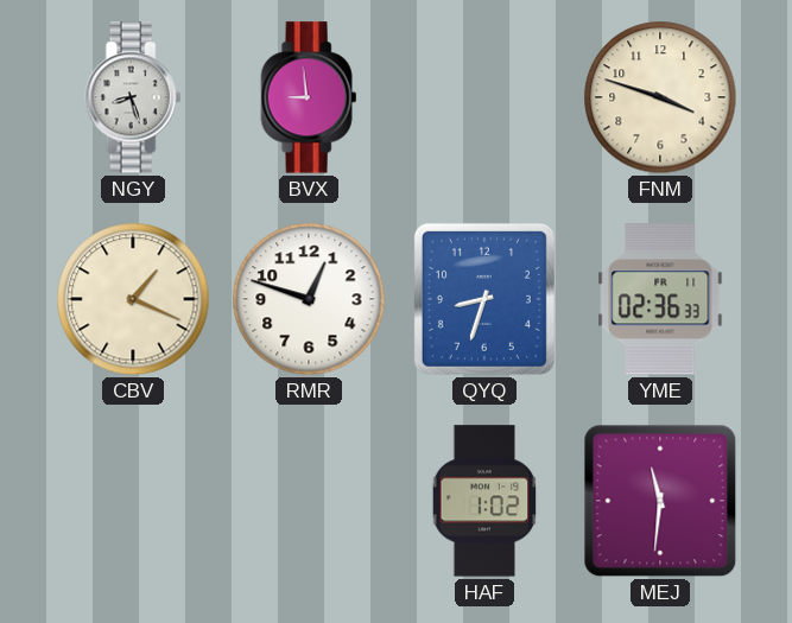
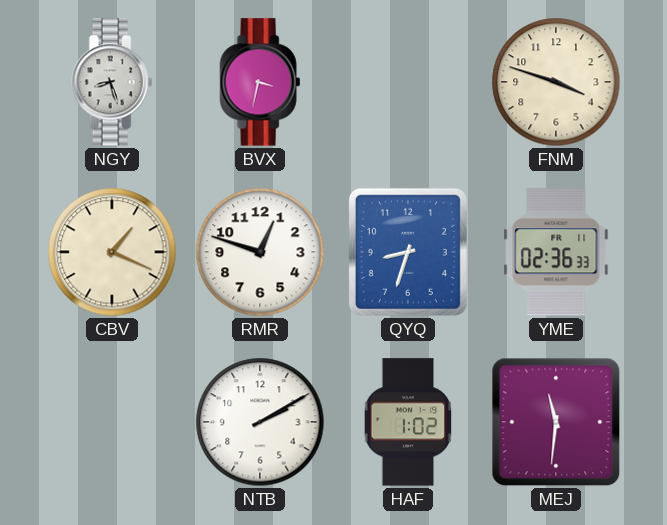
BVX: 8:59 -> 3:32
NTB: none -> 2:10
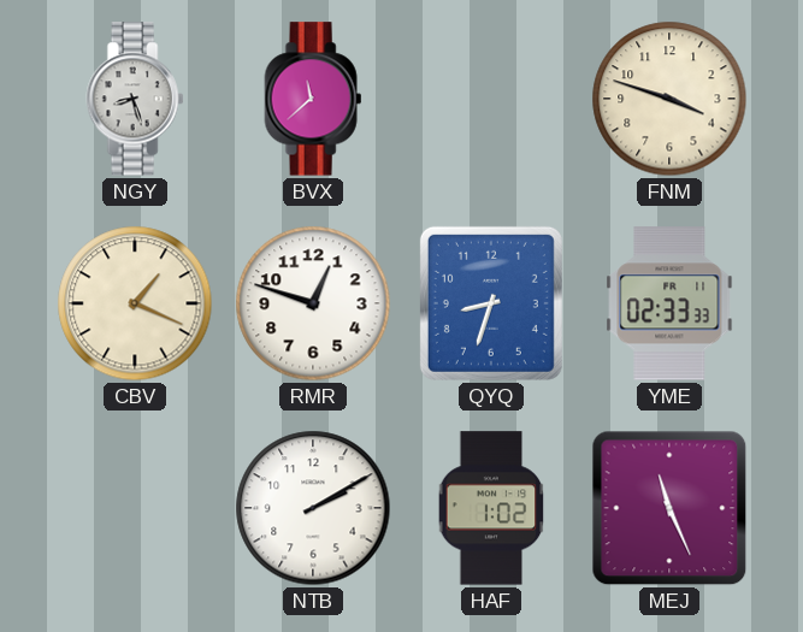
BVX: 3:32 -> 11:38
YME: 02:36 -> 02:33
MEJ: 11:31 -> 11:26
